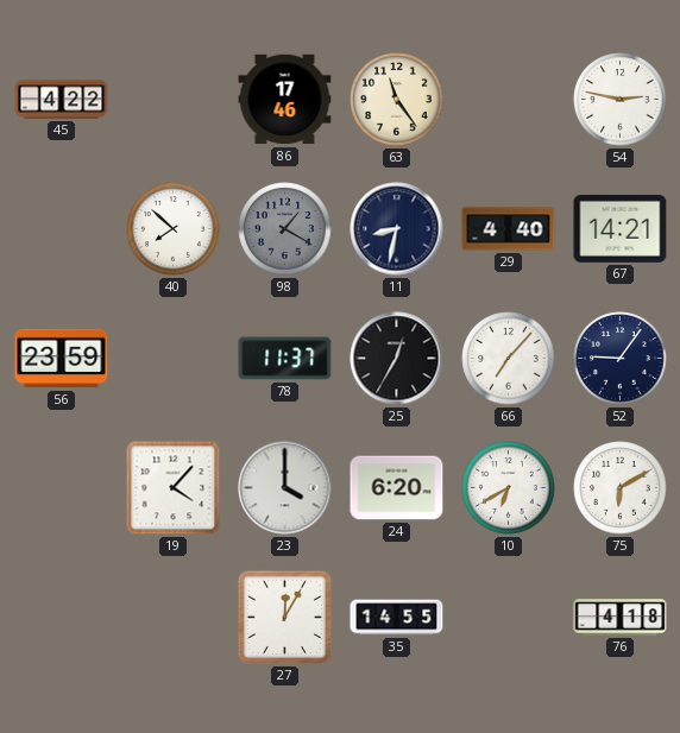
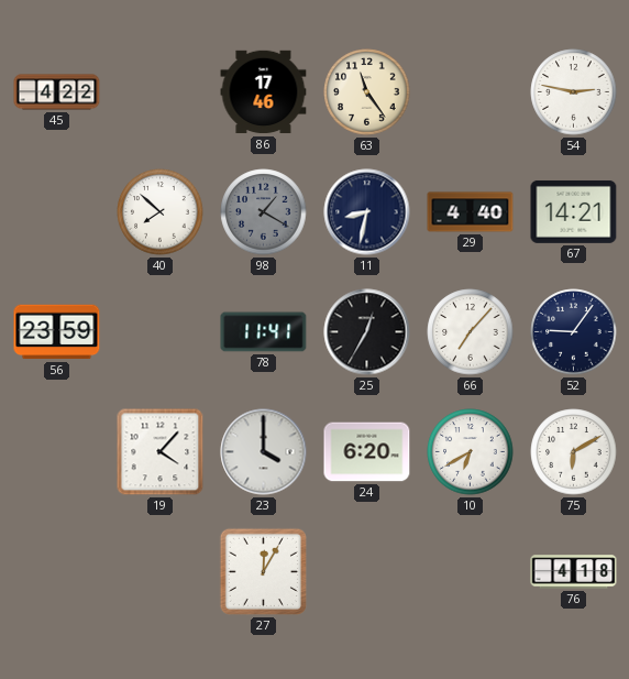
78: 11:37 -> 11:41
35: 14:55 -> none
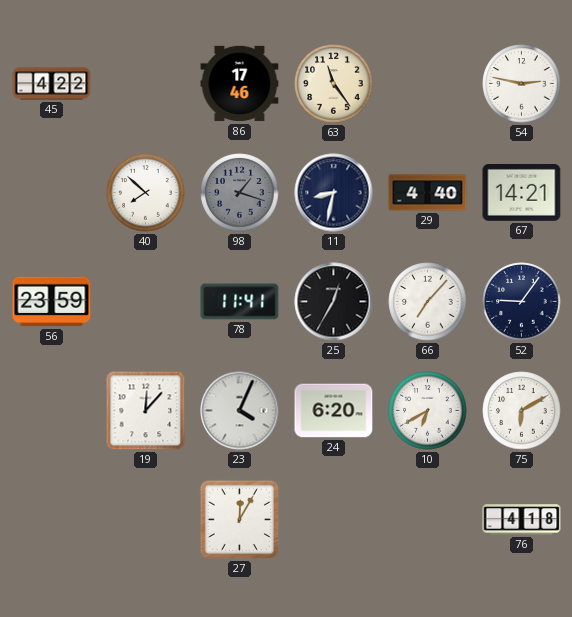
98: 1:20 -> 1:18
19: 4:07 -> 12:07
23: 4:00 -> 4:04
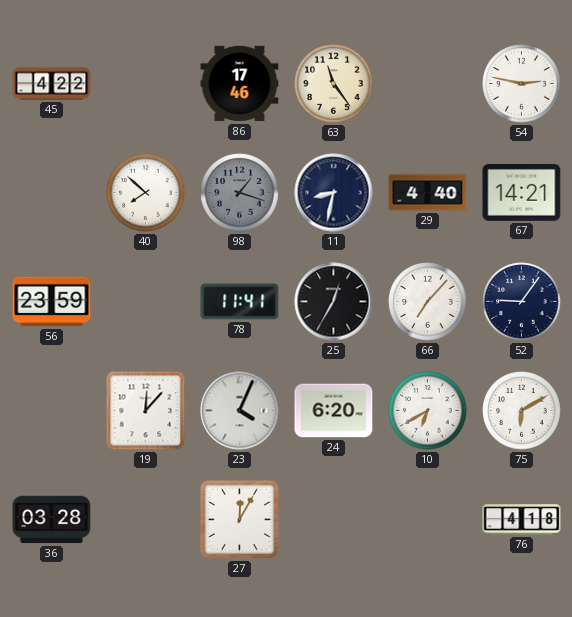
36: none -> 03:28
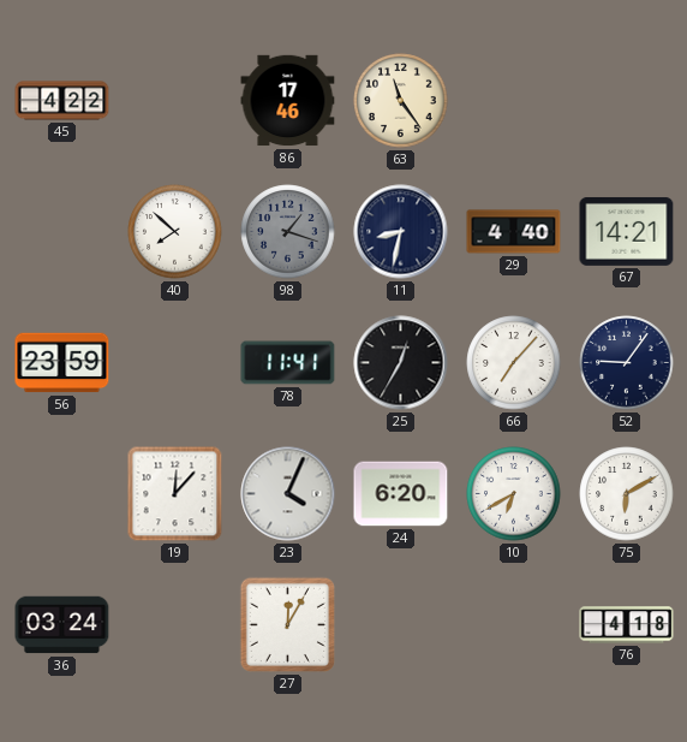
54: 2:47 -> none
36: 03:28 -> 03:24
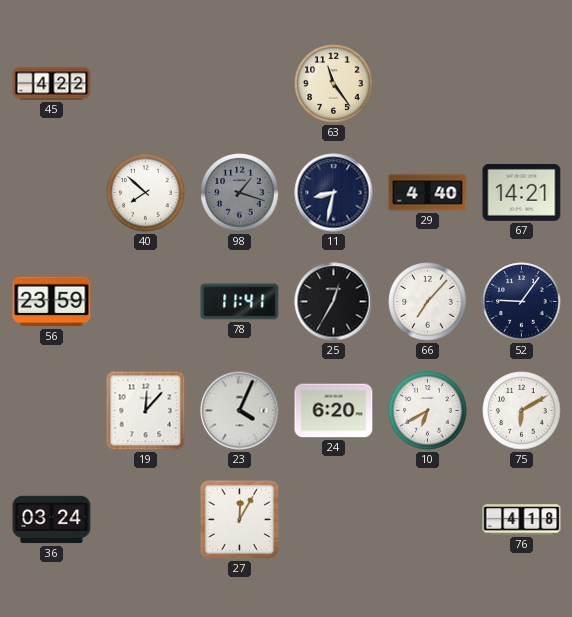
86: 17:46 -> none
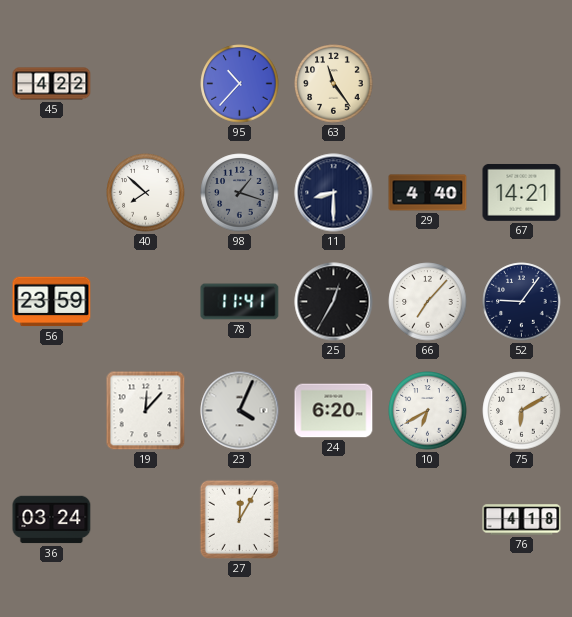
95: none -> 10:37
11: 8:32 -> 8:30
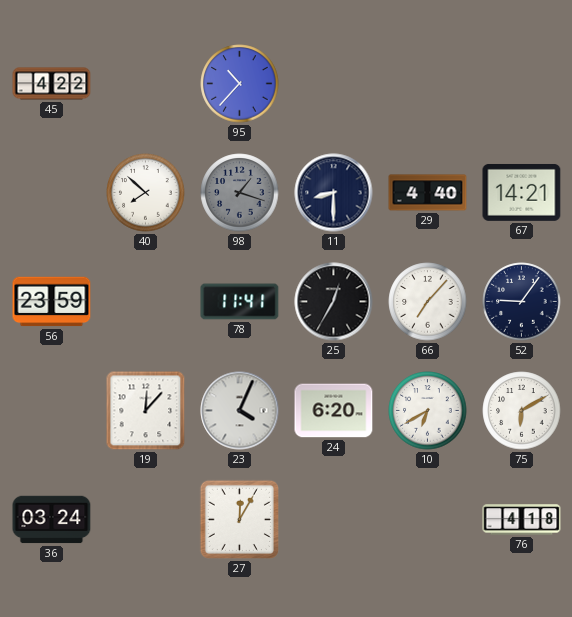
63: 11:24 -> none
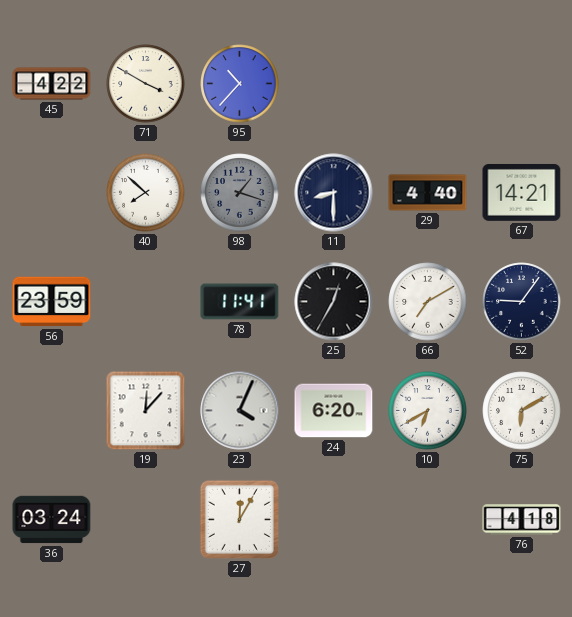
71: none -> 3:50
66: 7:07 -> 7:10
